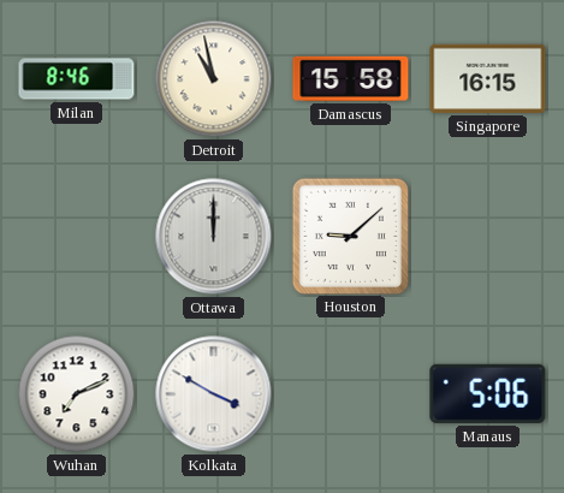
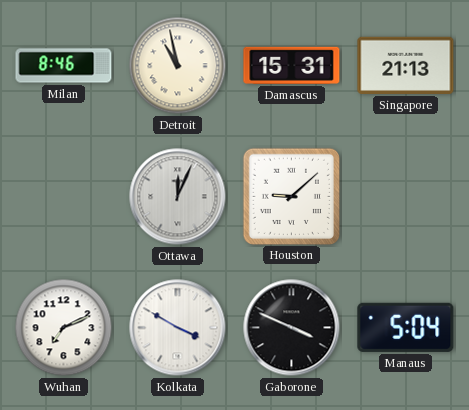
Damascus: 15:58 -> 15:31
Singapore: 16:15 -> 21:13
Ottawa: 12:00 -> 12:04
Gaborone: none -> 3:49
Manaus: 5:06 -> 5:04
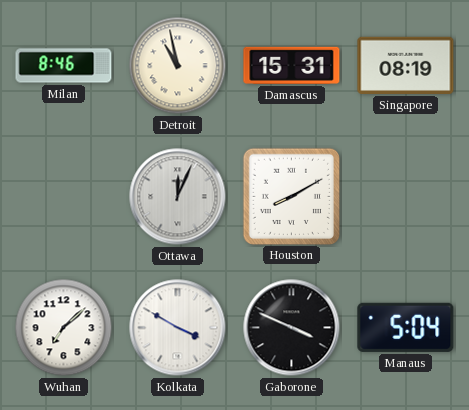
Singapore: 21:13 -> 08:19
Houston: 9:08 -> 8:10
Wuhan: 7:11 -> 7:08
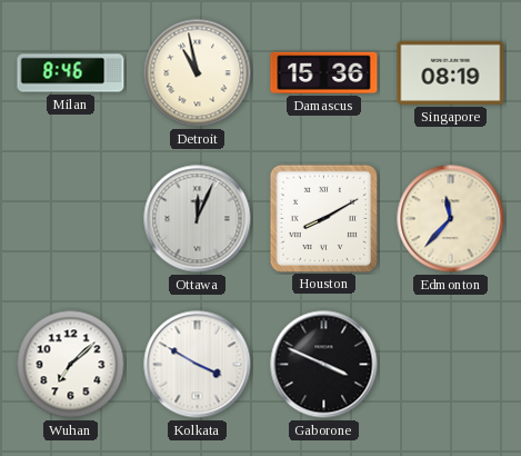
Damascus: 15:31 -> 15:36
Edmonton: none -> 11:37
Manaus: 5:04 -> none
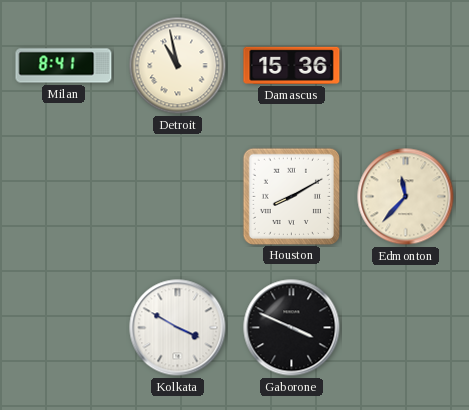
Milan: 8:46 -> 8:41
Singapore: 08:19 -> none
Ottawa: 12:04 -> none
Wuhan: 7:08 -> none
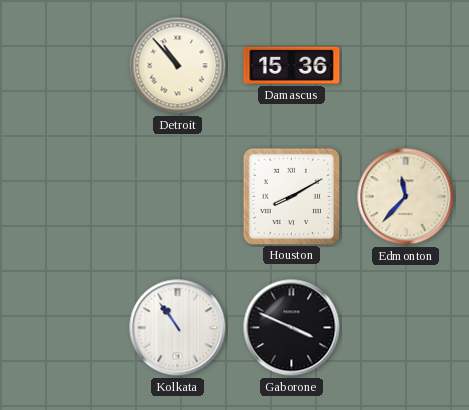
Milan: 8:41 -> none
Detroit: 10:58 -> 10:53
Kolkata: 3:50 -> 10:54
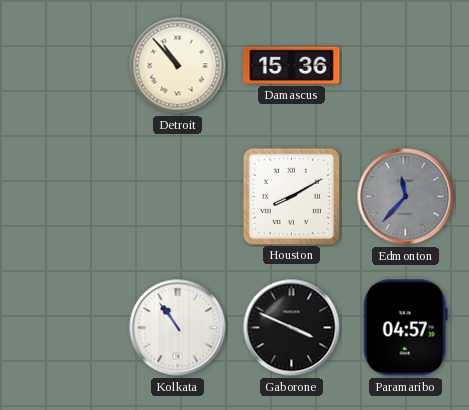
Edmonton dial: cream -> grey
Paramaribo: none -> 04:57
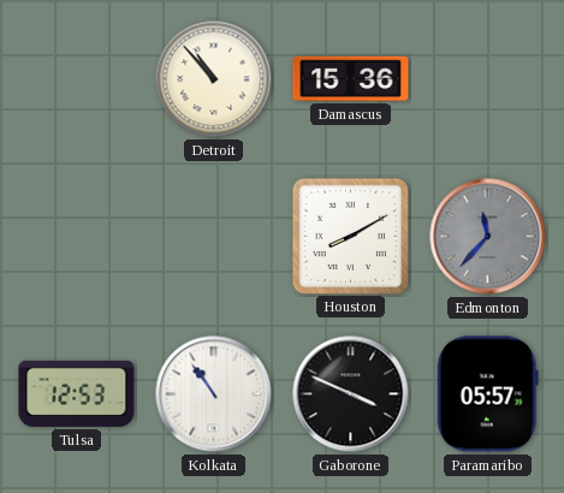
Tulsa: none -> 12:53
Paramaribo: 04:57 -> 05:57
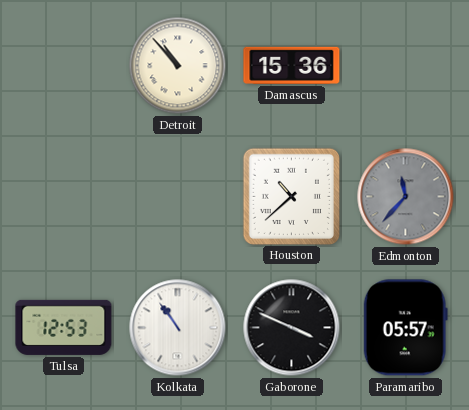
Houston: 8:10 -> 10:38
